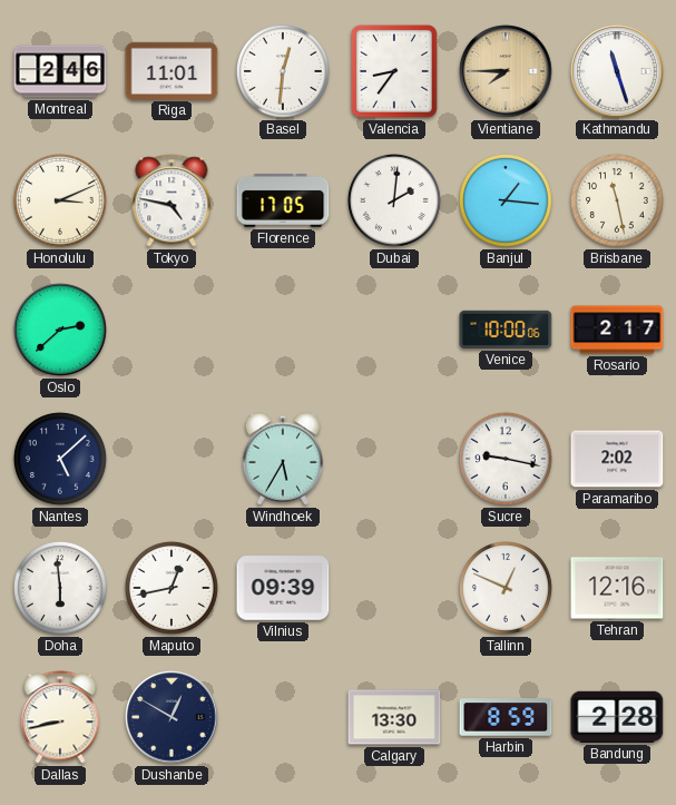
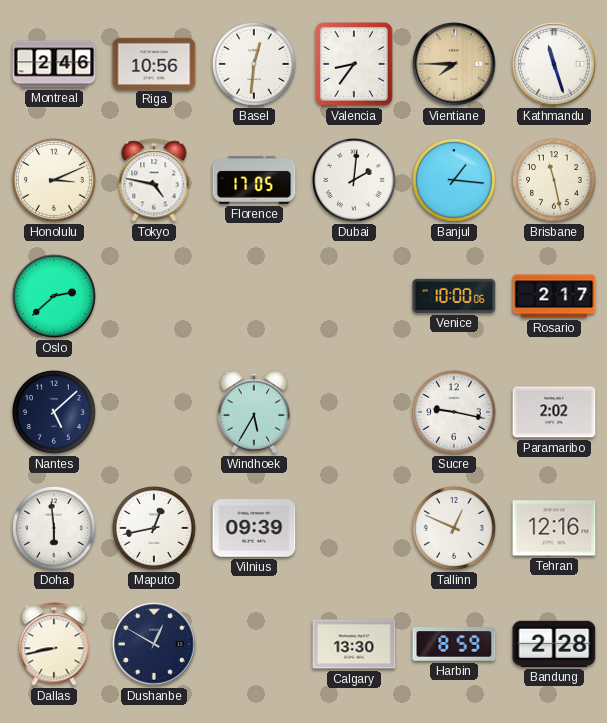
Riga: 11:01 -> 10:56
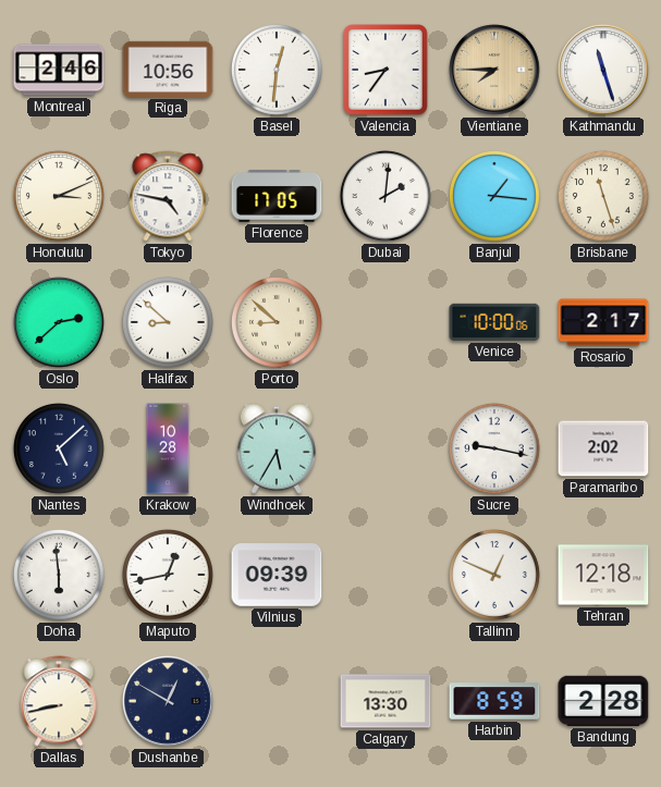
Brisbane: 11:28 -> 11:27
Halifax: none -> 8:52
Porto: none -> 8:52
Krakow: none -> 10:28
Tehran: 12:16 -> 12:18
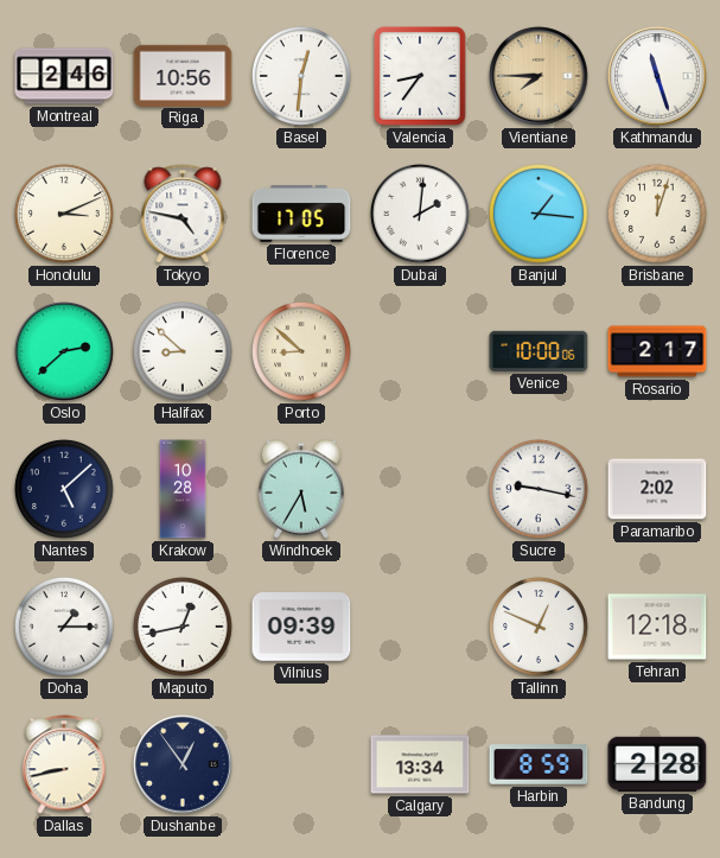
Brisbane: 11:27 -> 12:03
Doha: 5:59 -> 1:15
Dushanbe: 12:50 -> 12:54
Calgary: 13:30 -> 13:34
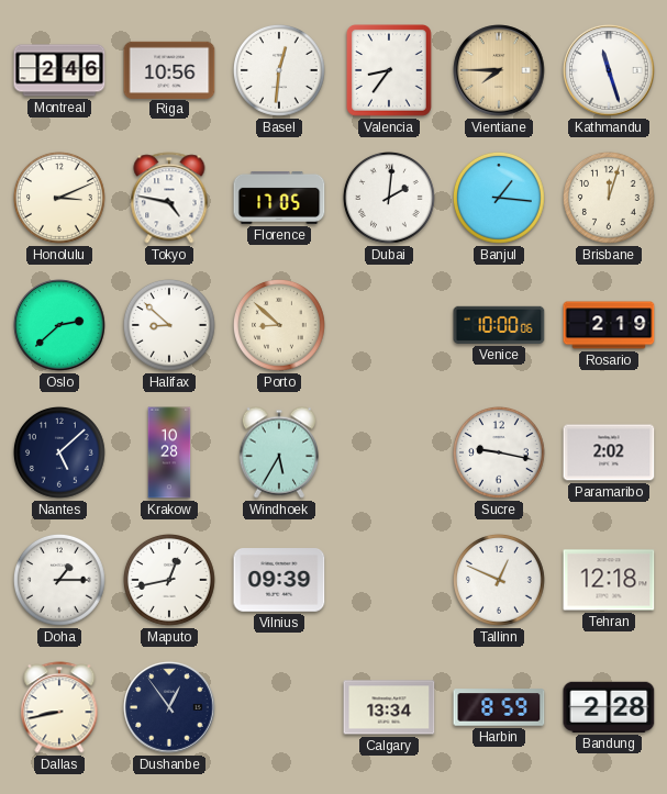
Rosario: 2:17 -> 2:19
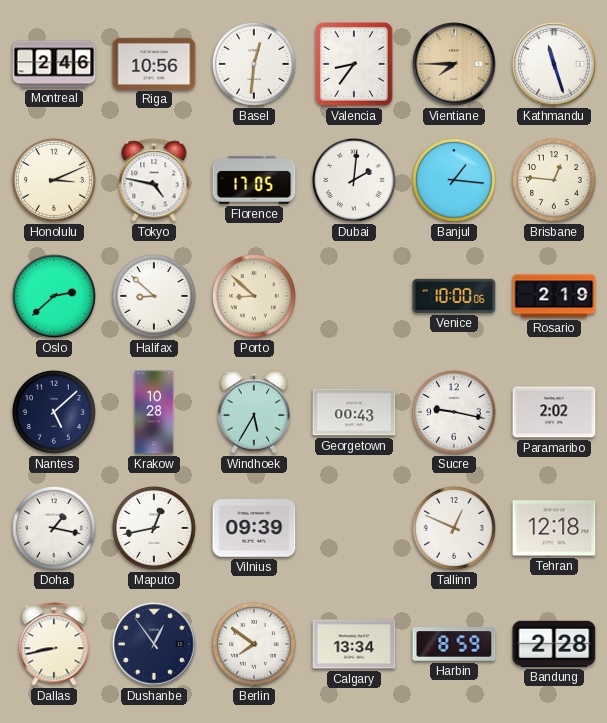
Brisbane: 12:03 -> 12:46
Georgetown: none -> 00:43
Doha: 1:15 -> 1:17
Berlin: none -> 7:51
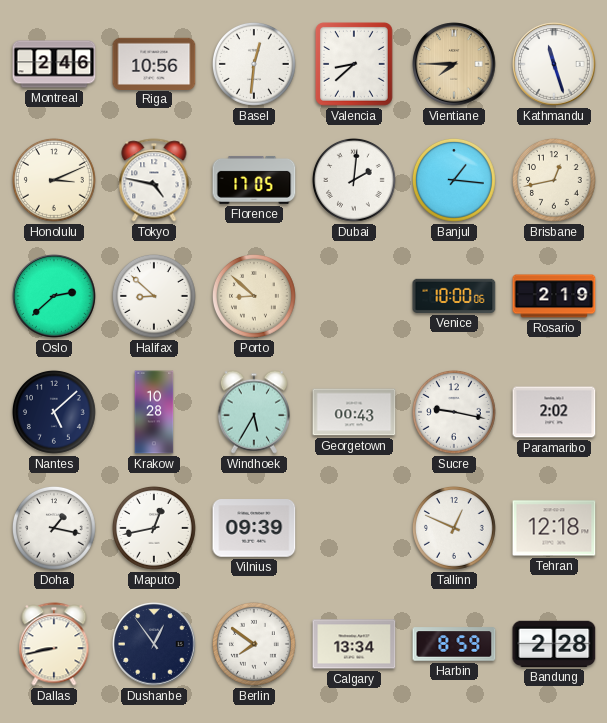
Valencia: 8:36 -> 8:38
Brisbane: 12:46 -> 12:43
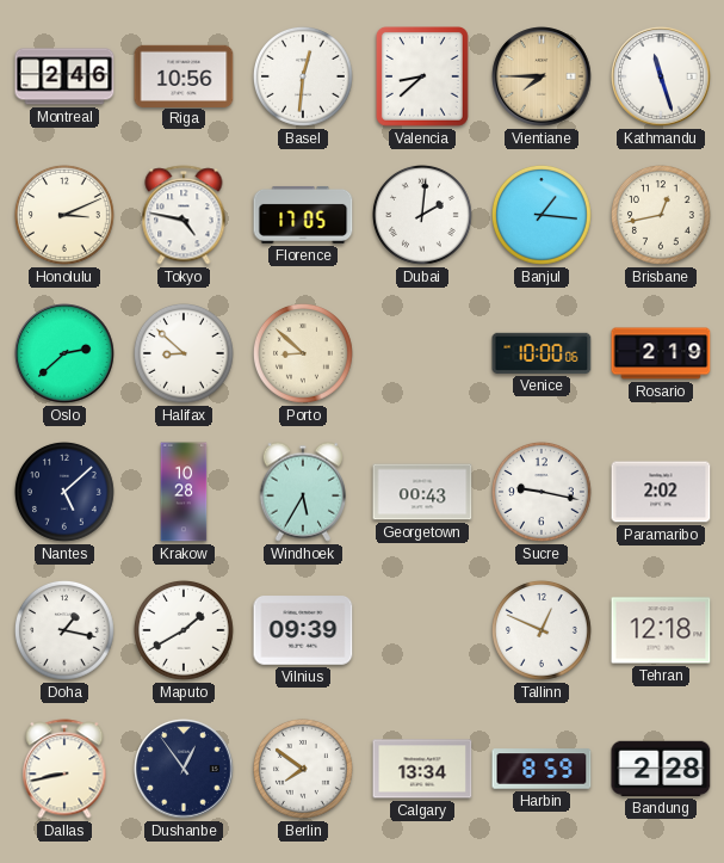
Maputo: 12:43 -> 1:40
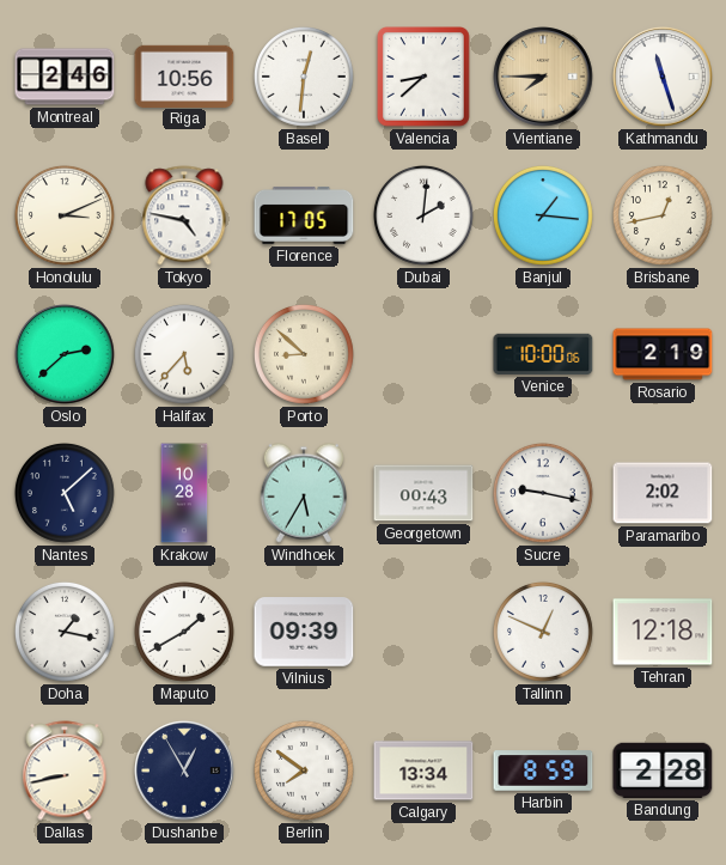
Halifax: 8:52 -> 5:37
Dushanbe: 12:54 -> 12:55
